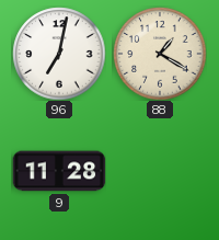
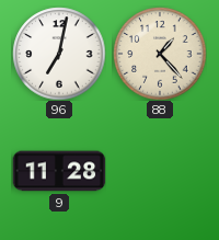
88: 1:20 -> 1:23
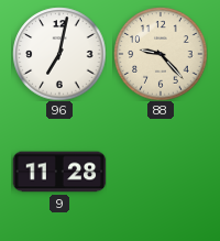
88: 1:23 -> 9:23
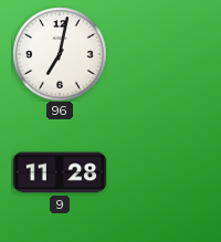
88: 9:23 -> none
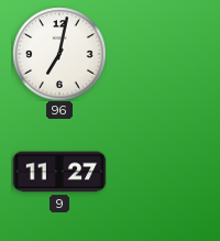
9: 11:28 -> 11:27
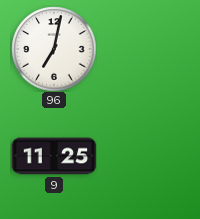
9: 11:27 -> 11:25
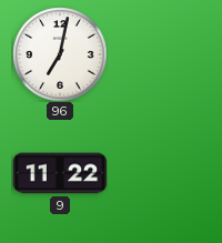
9: 11:25 -> 11:22
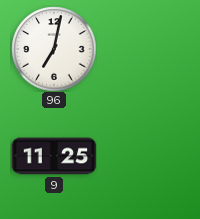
9: 11:22 -> 11:25
